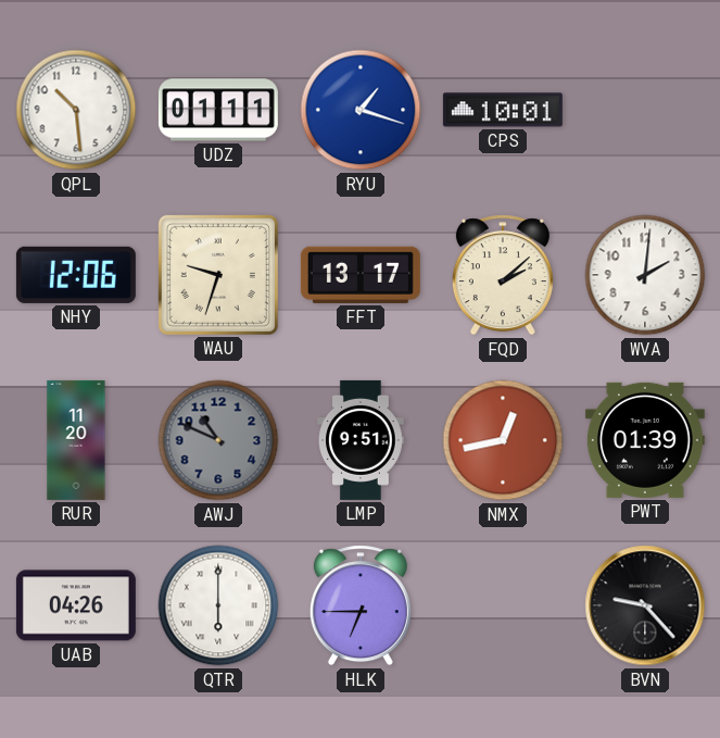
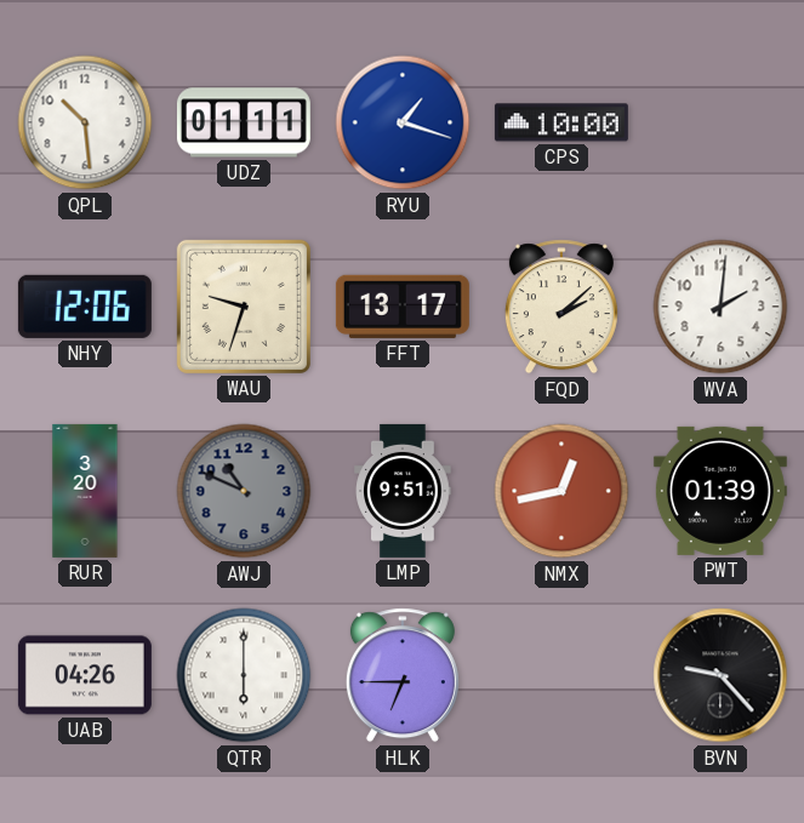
CPS: 10:01 -> 10:00
RUR: 11:20 -> 3:20
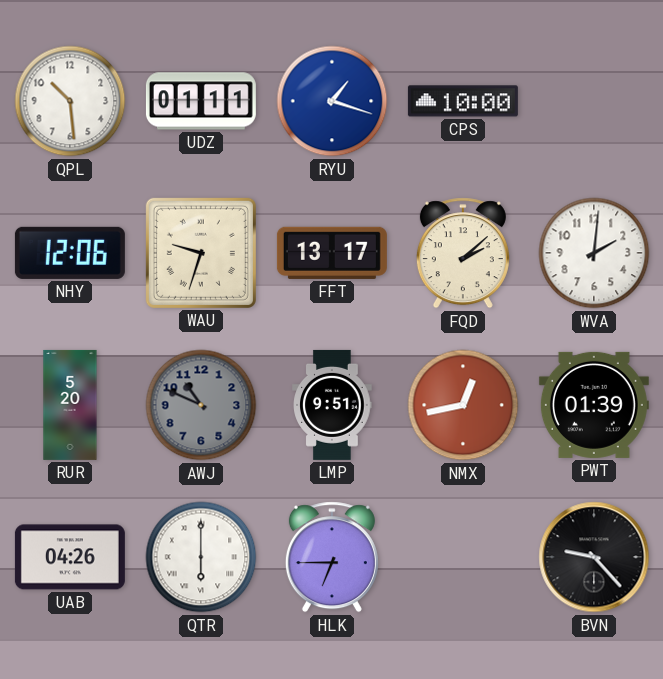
RUR: 3:20 -> 5:20
